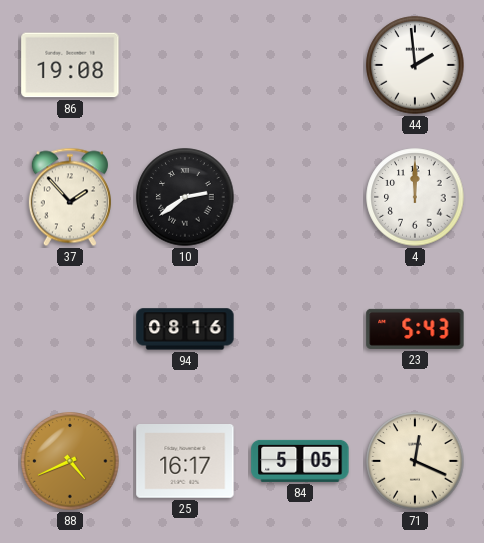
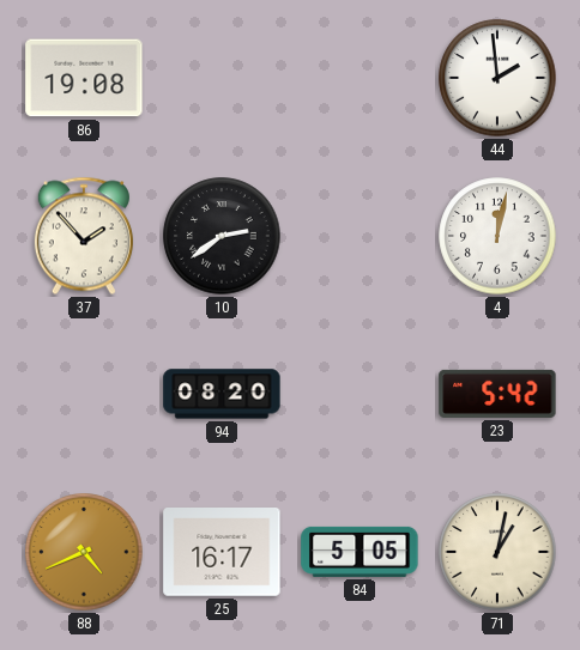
4: 12:00 -> 12:02
94: 08:16 -> 08:20
23: 5:43 -> 5:42
71: 12:19 -> 1:02
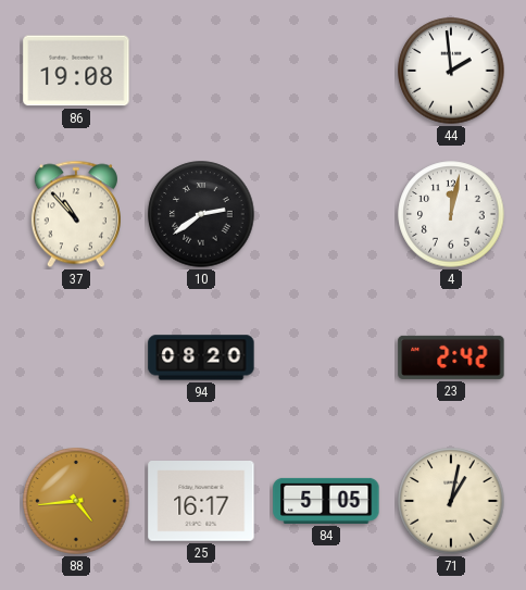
37: 1:53 -> 10:53
23: 5:42 -> 2:42
88: 4:41 -> 4:44
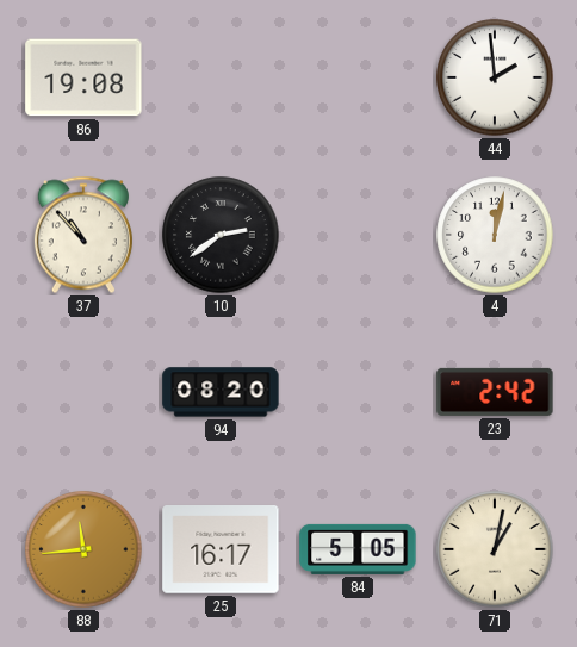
88: 4:44 -> 11:44
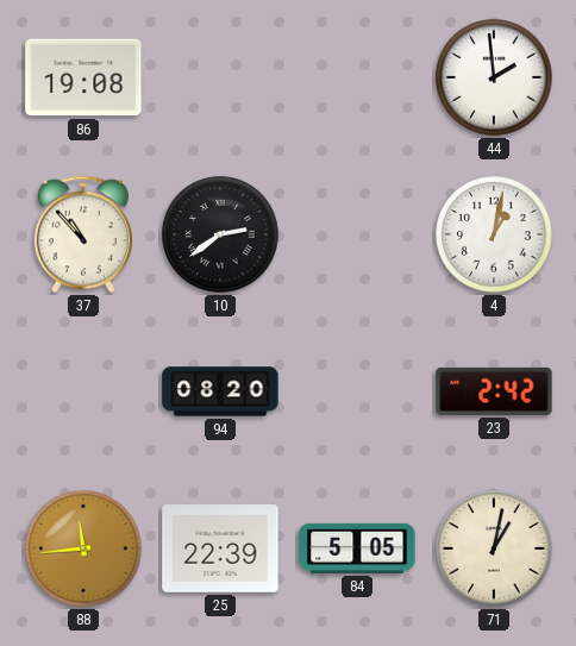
4: 12:02 -> 1:02
25: 16:17 -> 22:39
